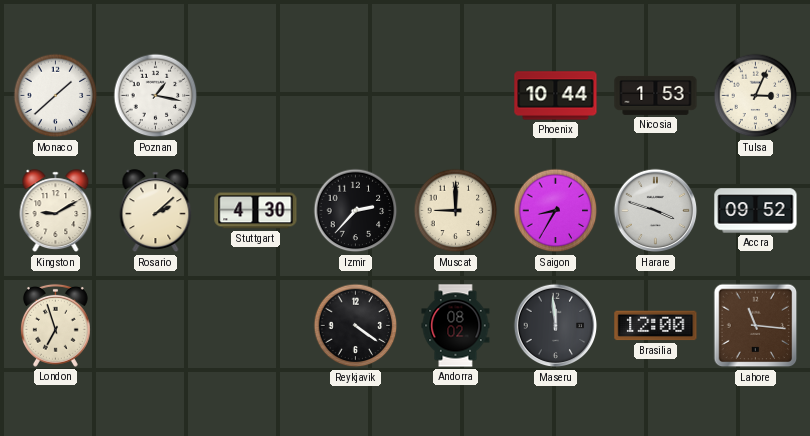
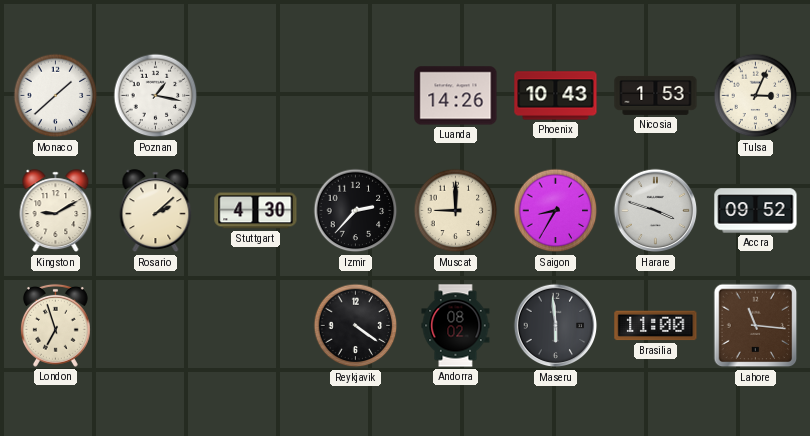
Luanda: none -> 14:26
Phoenix: 10:44 -> 10:43
Maseru: 11:59 -> 5:59
Brasilia: 12:00 -> 11:00
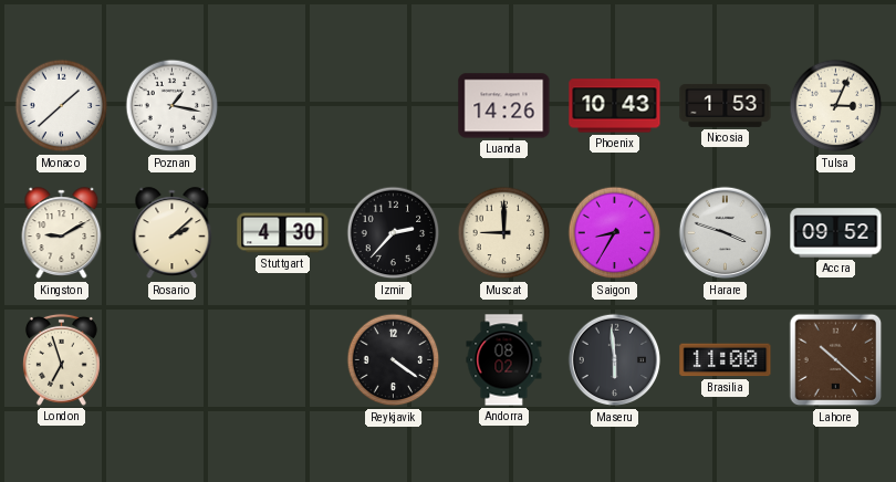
Lahore: 11:16 -> 10:22
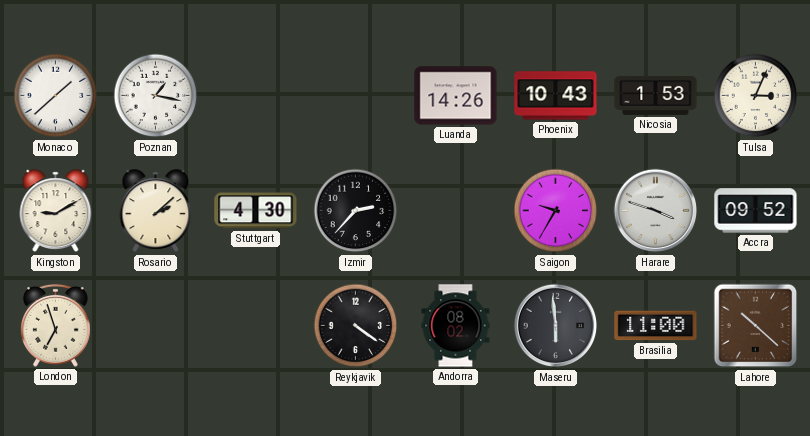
Muscat: 9:00 -> none
Saigon: 8:35 -> 9:35
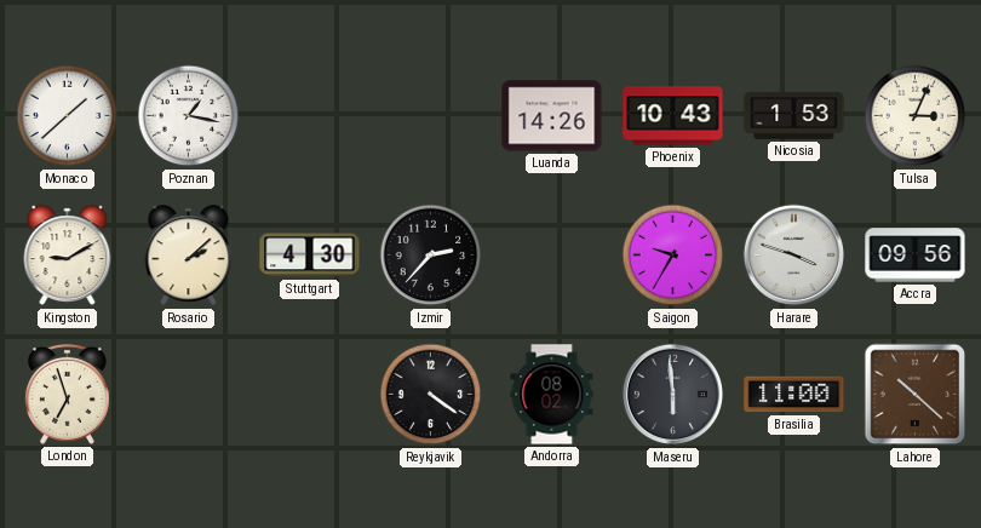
Accra: 09:52 -> 09:56
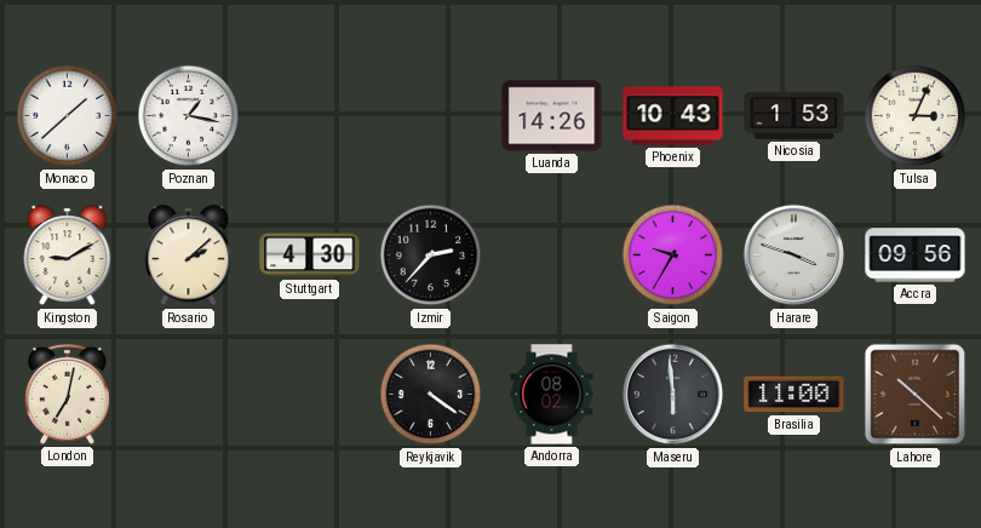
London: 6:57 -> 7:02
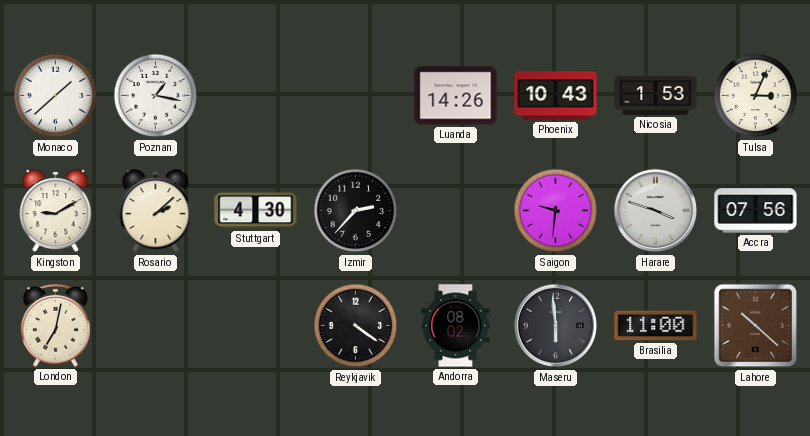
Saigon: 9:35 -> 9:31
Accra: 09:56 -> 07:56
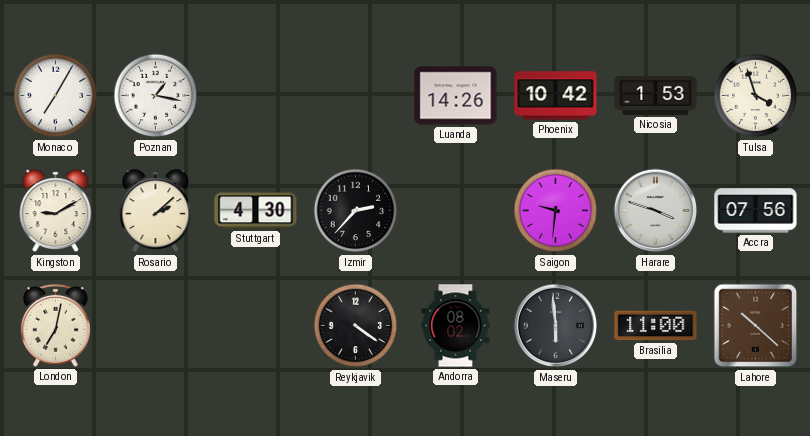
Monaco: 1:38 -> 7:05
Phoenix: 10:43 -> 10:42
Tulsa: 3:04 -> 3:57
